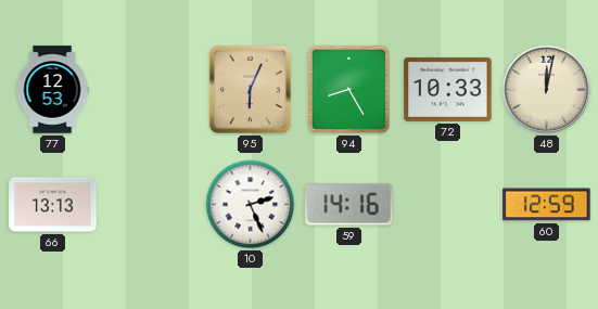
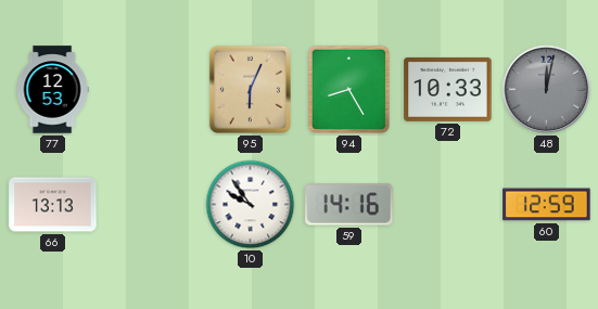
48 dial: cream -> grey
10: 2:26 -> 9:54
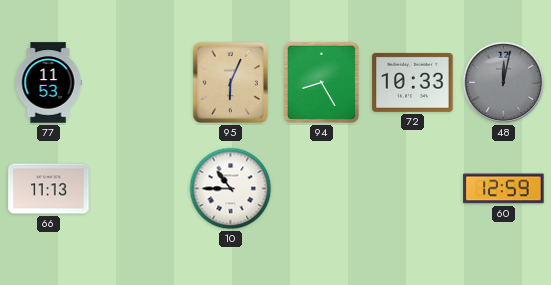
77: 12:53 -> 11:53
66: 13:13 -> 11:13
10: 9:54 -> 10:45
59: 14:16 -> none
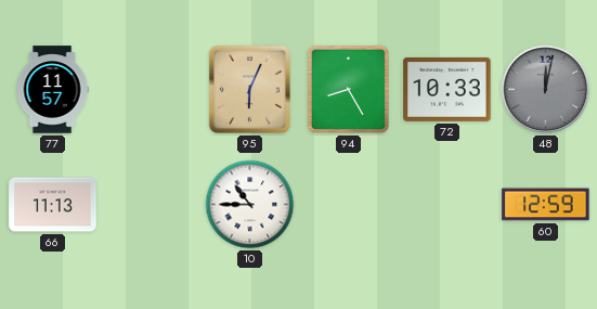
77: 11:53 -> 11:57
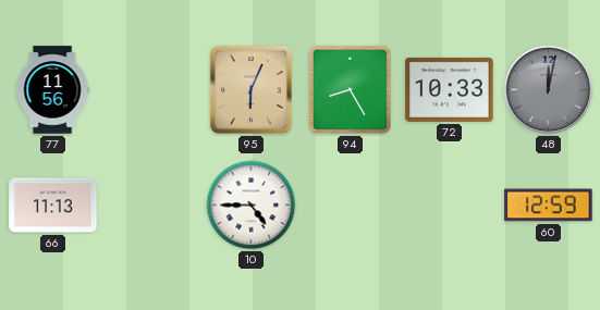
77: 11:57 -> 11:56
10: 10:45 -> 4:45
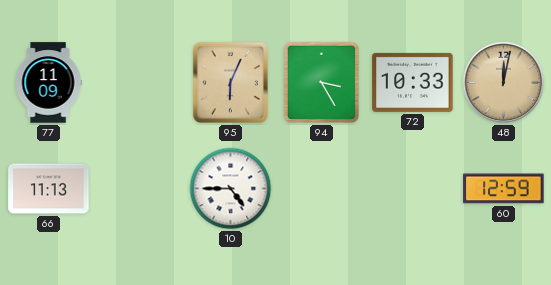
77: 11:56 -> 11:09
94: 8:25 -> 3:25
48 dial: grey -> champagne
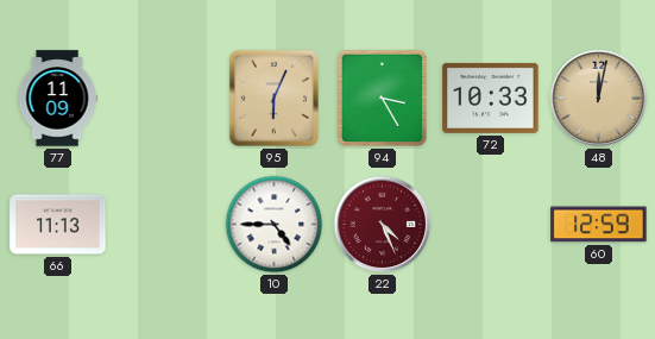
22: none -> 4:26
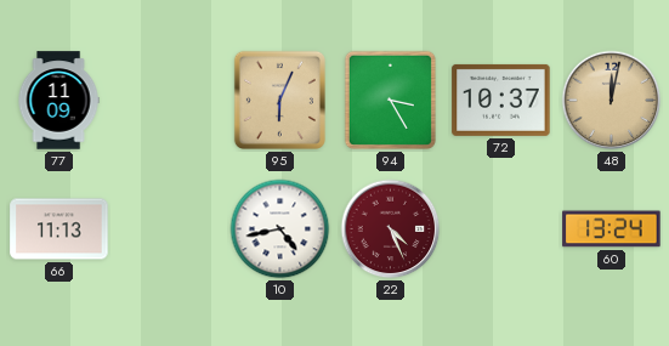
72: 10:33 -> 10:37
10: 4:45 -> 4:43
60: 12:59 -> 13:24
